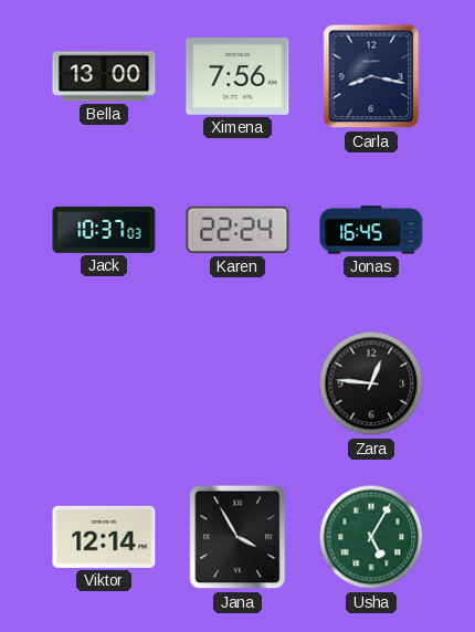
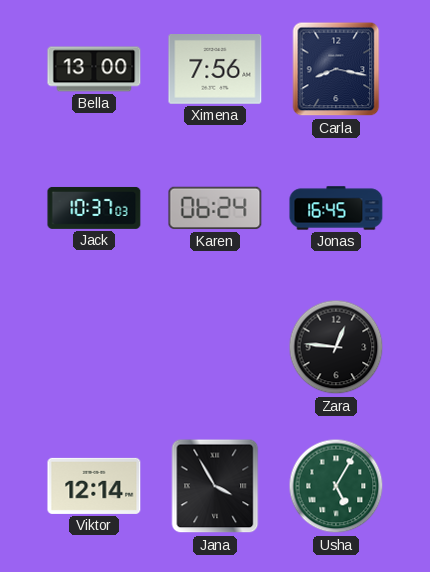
Karen: 22:24 -> 06:24
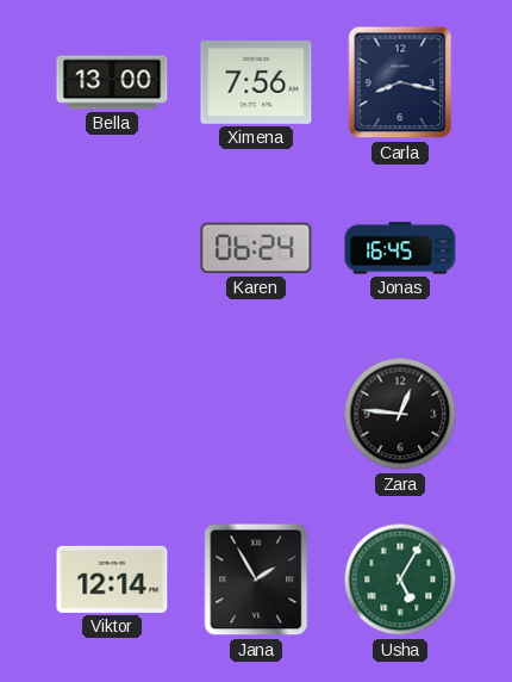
Jack: 10:37 -> none
Jana: 3:55 -> 1:55
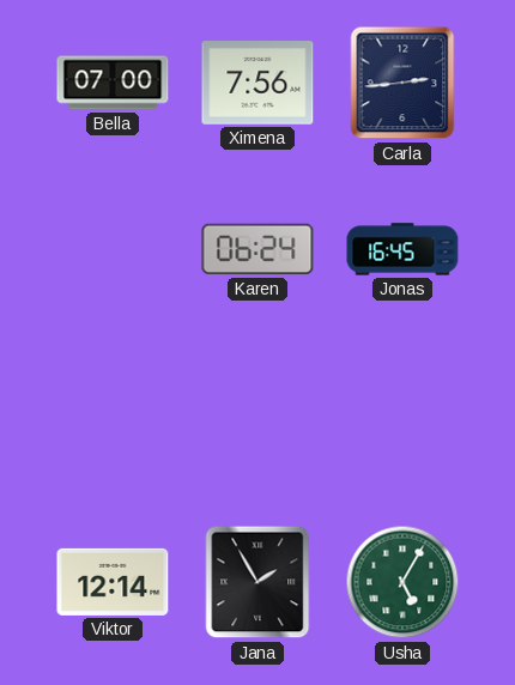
Bella: 13:00 -> 07:00
Carla: 8:17 -> 2:44
Zara: 12:46 -> none
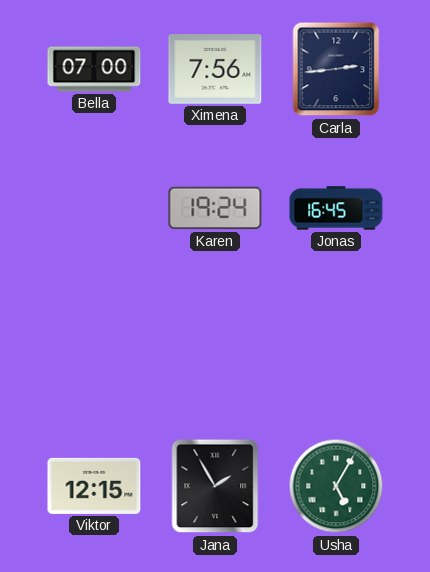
Karen: 06:24 -> 19:24
Viktor: 12:14 -> 12:15
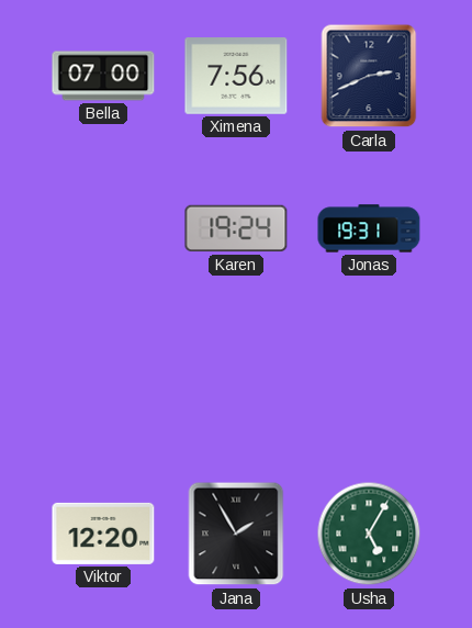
Carla: 2:44 -> 2:41
Jonas: 16:45 -> 19:31
Viktor: 12:15 -> 12:20
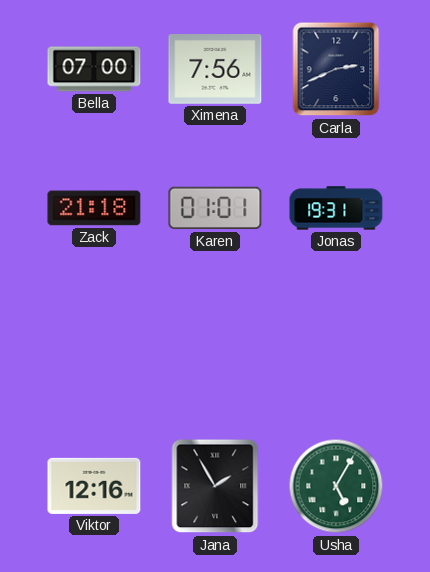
Zack: none -> 21:18
Karen: 19:24 -> 01:01
Viktor: 12:20 -> 12:16
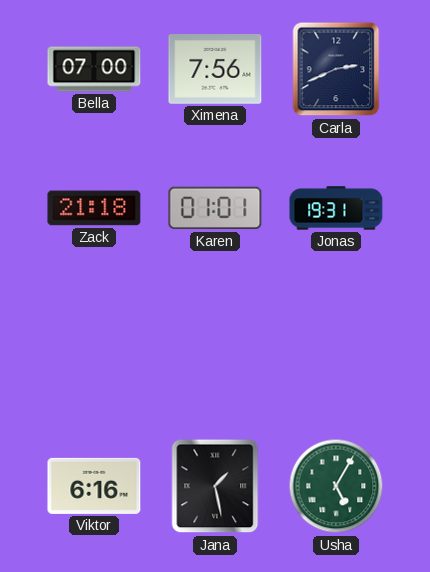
Viktor: 12:16 -> 6:16
Jana: 1:55 -> 1:28
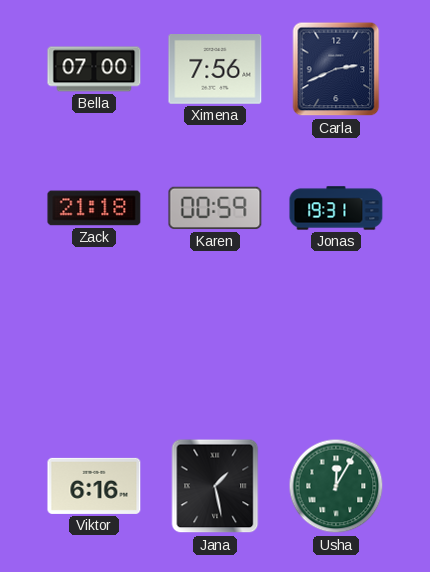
Karen: 01:01 -> 00:59
Usha: 5:05 -> 12:05
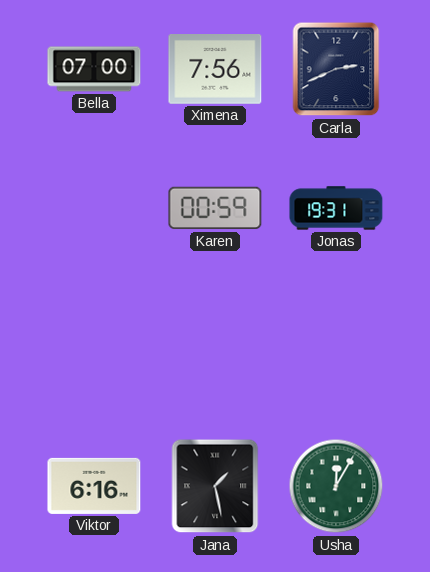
Zack: 21:18 -> none
